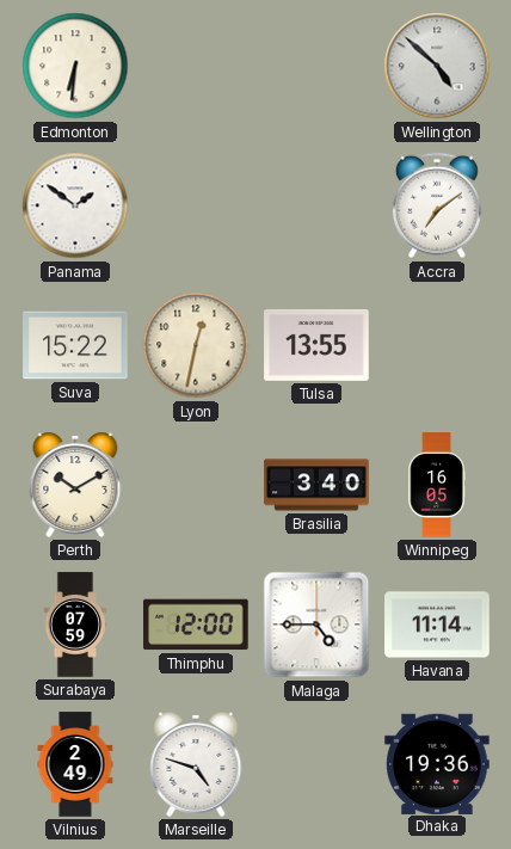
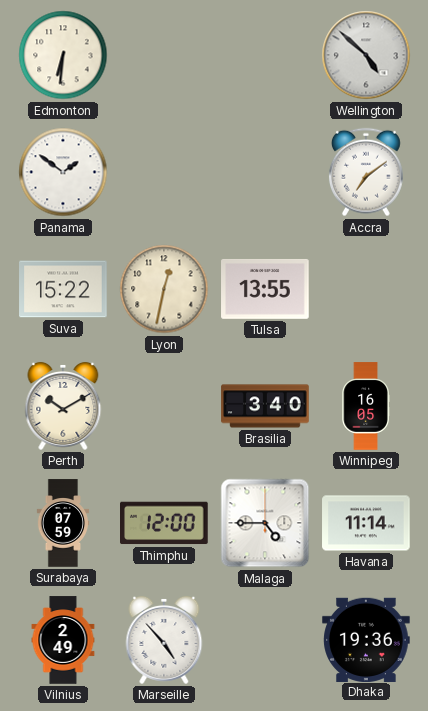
Marseille: 4:48 -> 4:53
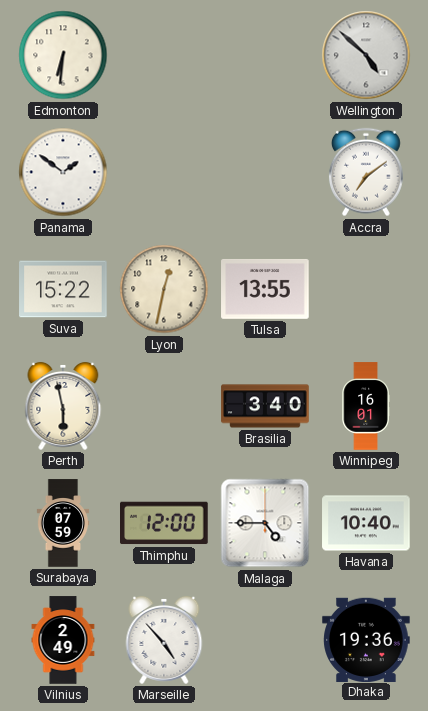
Perth: 10:10 -> 5:58
Winnipeg: 16:05 -> 16:01
Havana: 11:14 -> 10:40
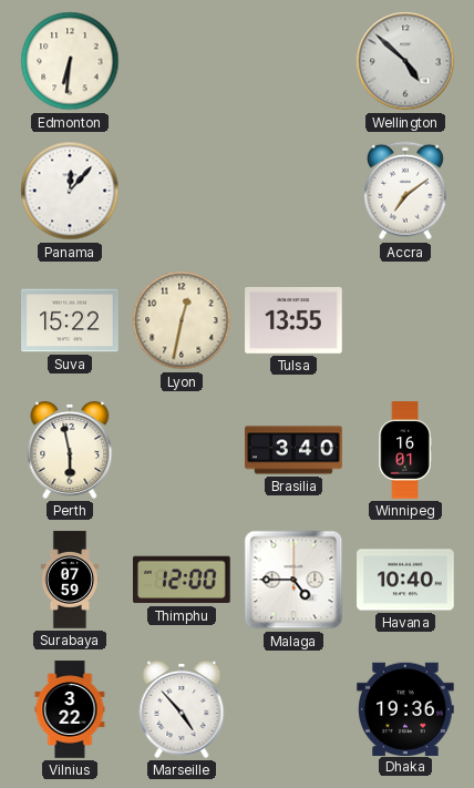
Panama: 1:51 -> 12:07
Vilnius: 2:49 -> 3:22
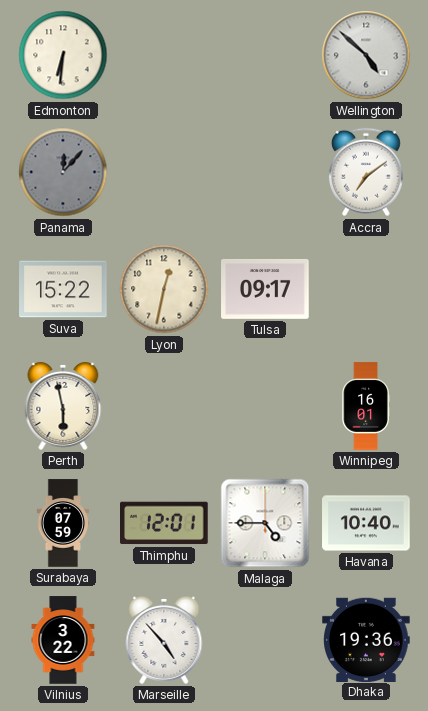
Panama dial: white -> grey
Tulsa: 13:55 -> 09:17
Brasilia: 3:40 -> none
Thimphu: 12:00 -> 12:01
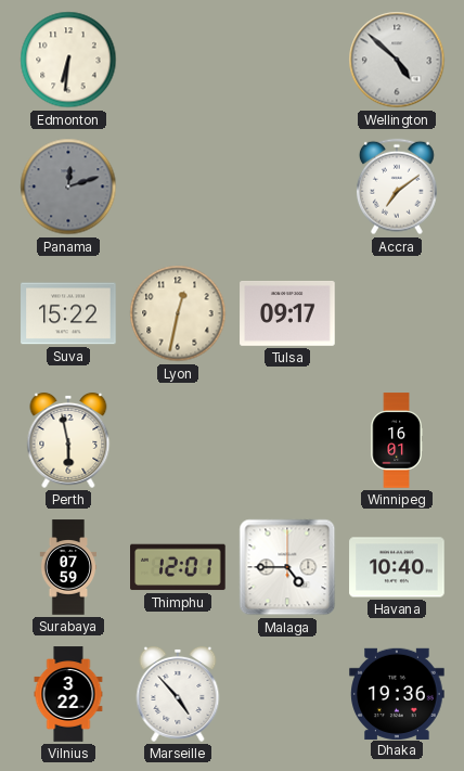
Panama: 12:07 -> 12:12
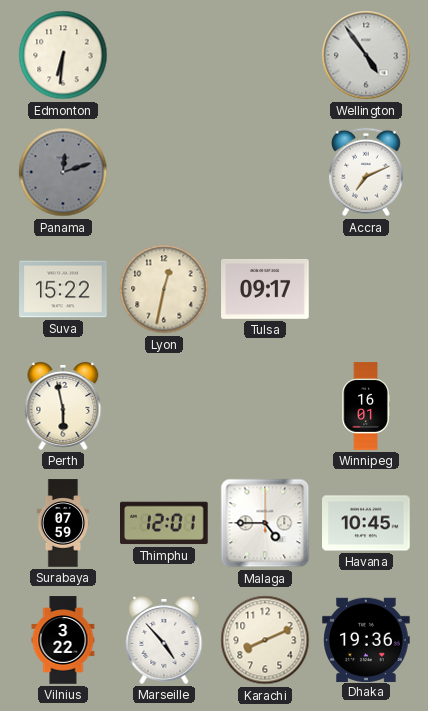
Wellington: 4:52 -> 4:54
Accra: 7:09 -> 7:11
Havana: 10:40 -> 10:45
Karachi: none -> 8:11
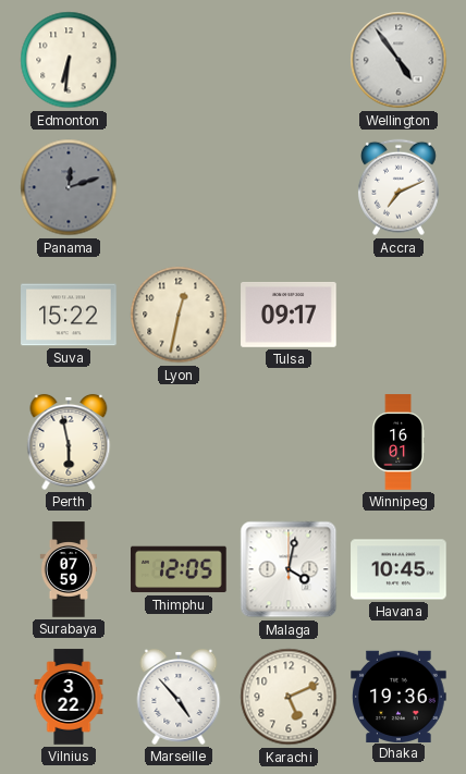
Thimphu: 12:01 -> 12:05
Malaga: 4:45 -> 4:02
Karachi: 8:11 -> 5:11
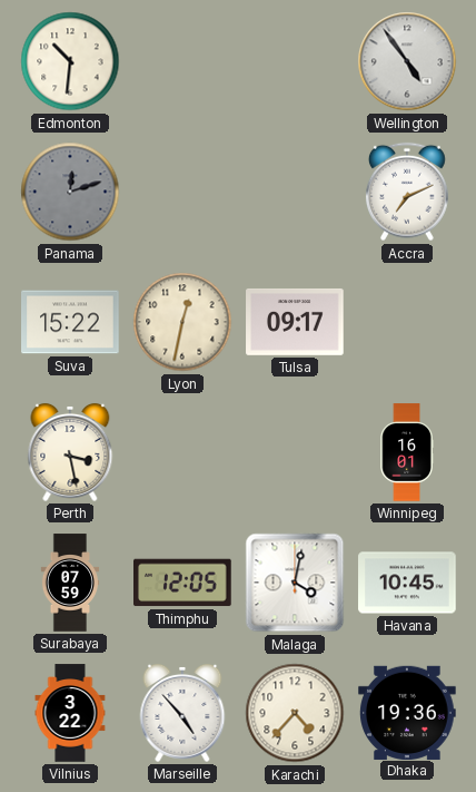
Edmonton: 6:31 -> 10:31
Perth: 5:58 -> 3:28
Karachi: 5:11 -> 4:37
